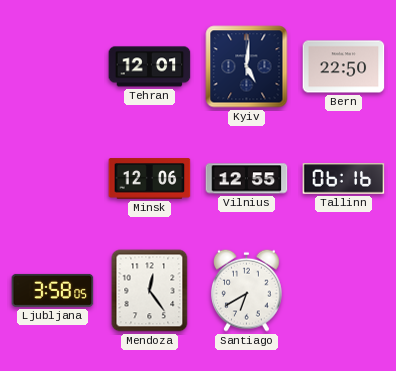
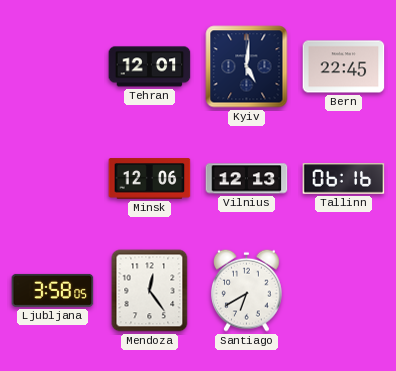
Bern: 22:50 -> 22:45
Vilnius: 12:55 -> 12:13
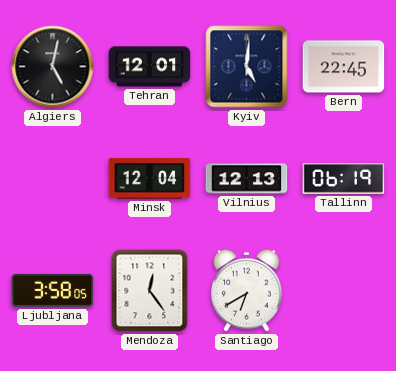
Algiers: none -> 5:02
Minsk: 12:06 -> 12:04
Tallinn: 06:16 -> 06:19
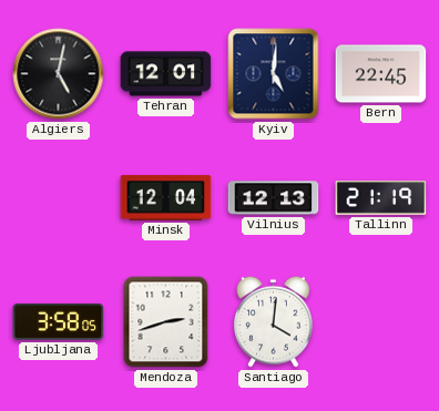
Tallinn: 06:19 -> 21:19
Mendoza: 12:24 -> 2:42
Santiago: 6:40 -> 4:01
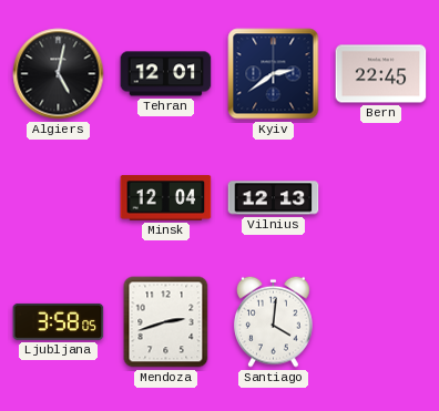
Kyiv: 5:01 -> 2:39
Tallinn: 21:19 -> none
